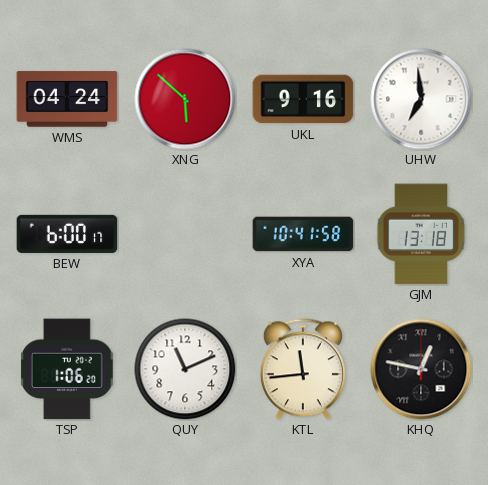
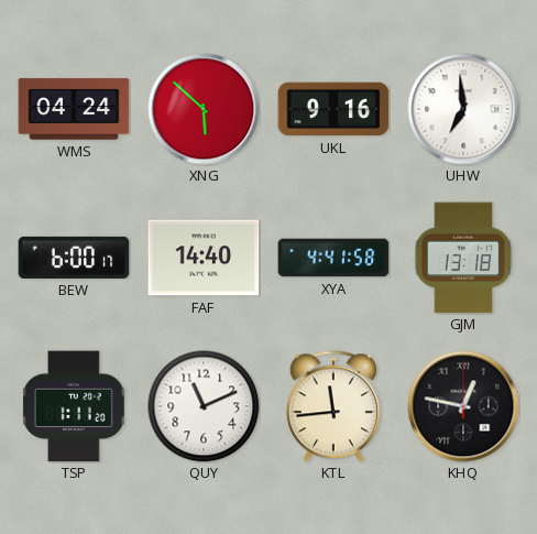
FAF: none -> 14:40
XYA: 10:41 -> 4:41
TSP: 1:06 -> 1:11
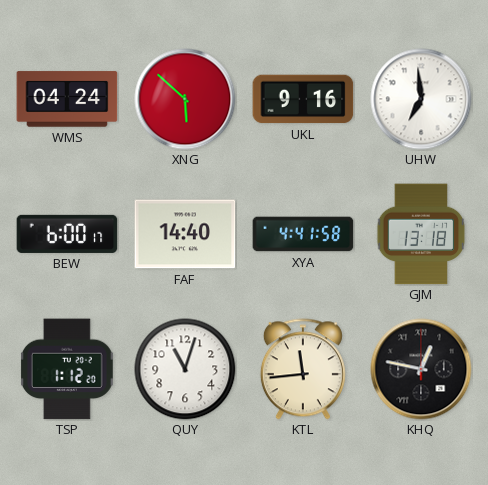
TSP: 1:11 -> 1:12
QUY: 11:11 -> 11:03
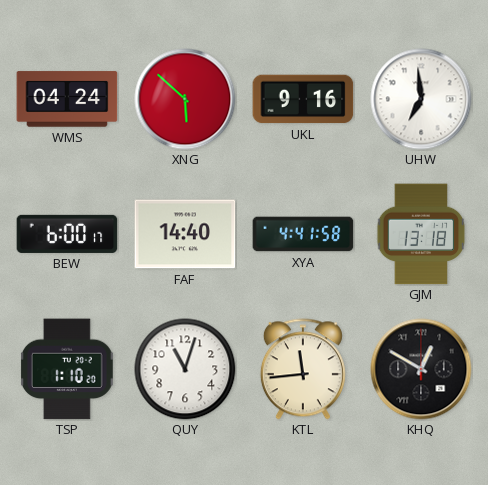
TSP: 1:12 -> 1:10
KHQ: 12:47 -> 12:50
